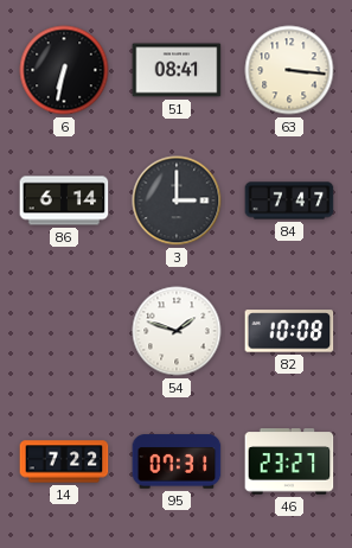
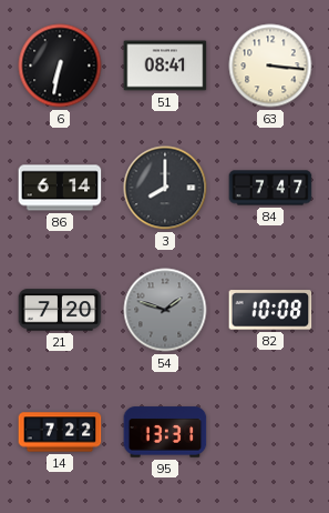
3: 3:00 -> 8:00
21: none -> 7:20
54 dial: white -> grey
95: 07:31 -> 13:31
46: 23:27 -> none
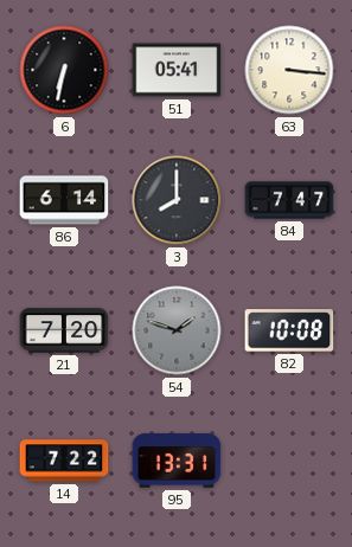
51: 08:41 -> 05:41
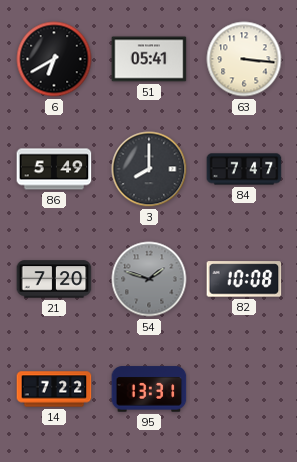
6: 6:32 -> 6:40
86: 6:14 -> 5:49
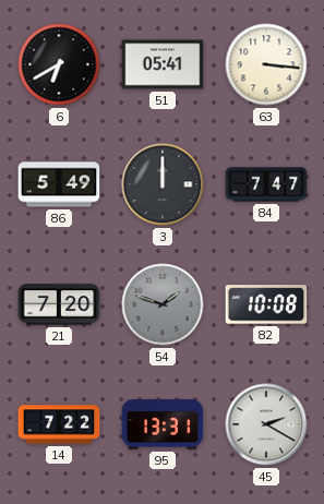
3: 8:00 -> 12:00
45: none -> 2:20
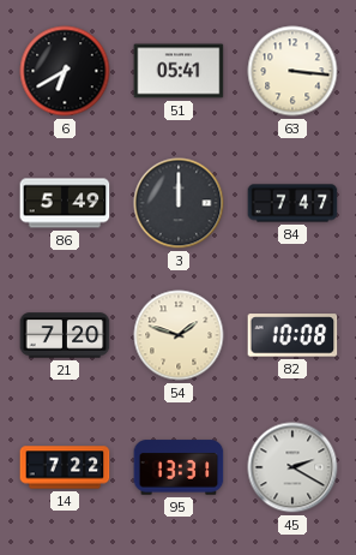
54 dial: grey -> cream
